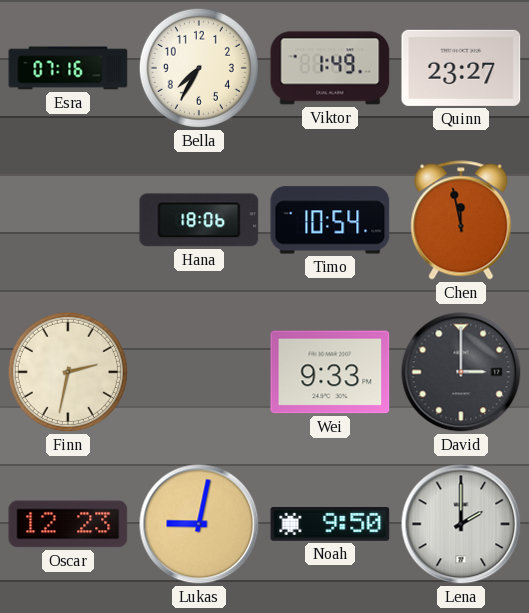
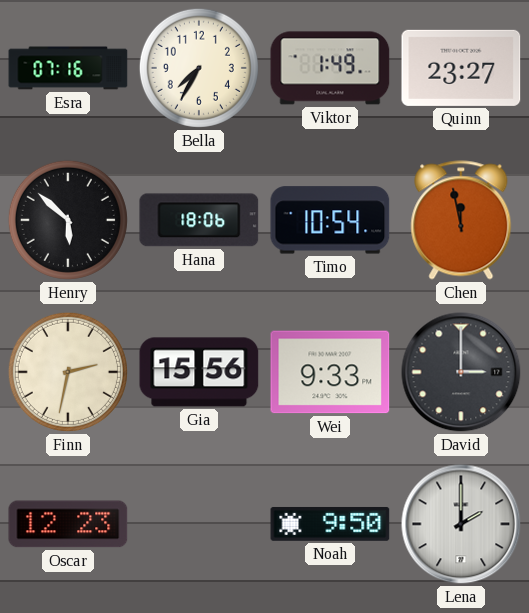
Henry: none -> 5:52
Gia: none -> 15:56
Lukas: 9:02 -> none
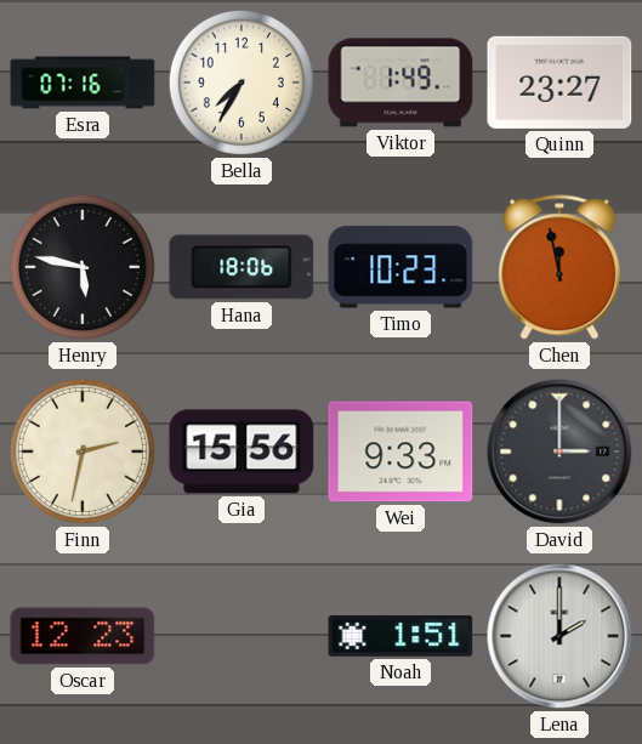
Henry: 5:52 -> 5:47
Timo: 10:54 -> 10:23
Noah: 9:50 -> 1:51
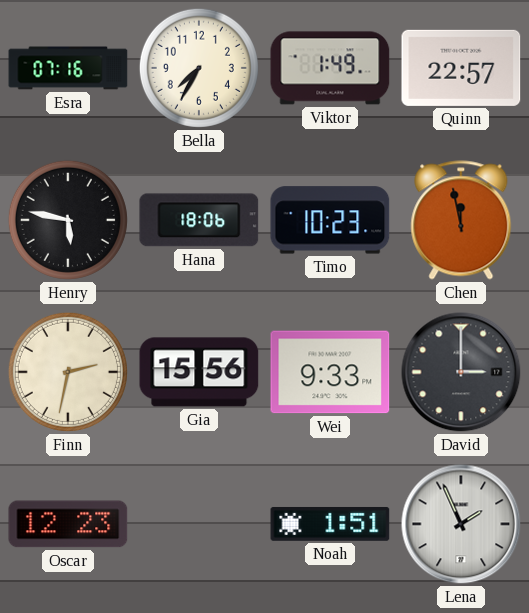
Quinn: 23:27 -> 22:57
Lena: 2:00 -> 1:56
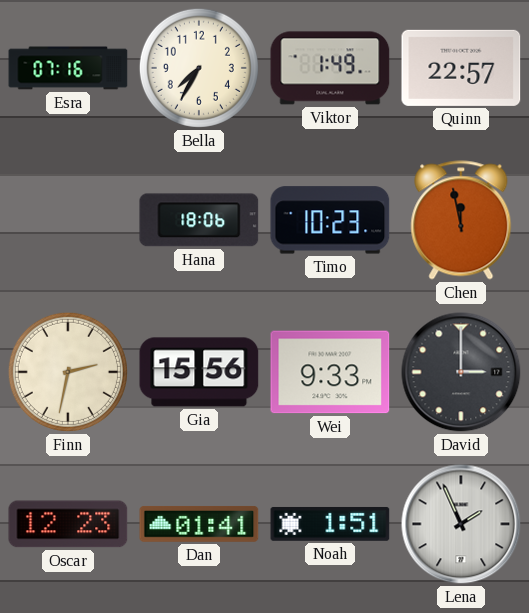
Henry: 5:47 -> none
Dan: none -> 01:41
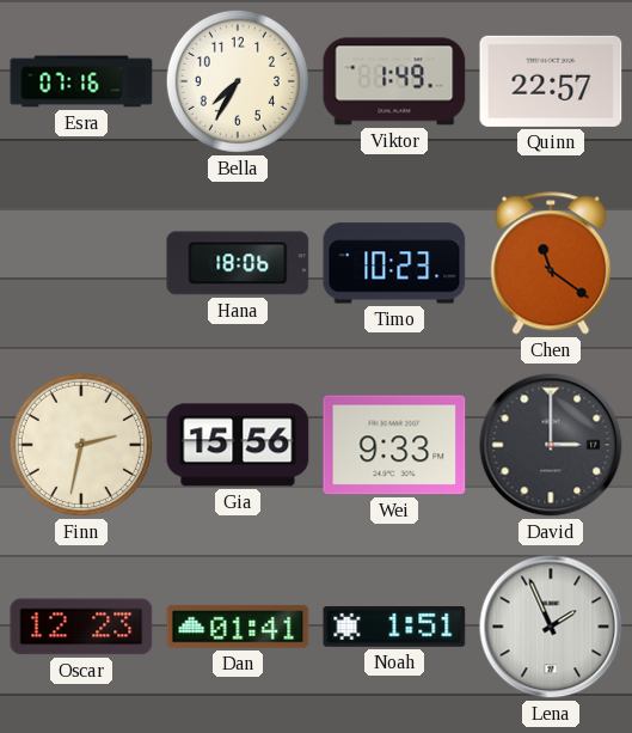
Chen: 11:58 -> 11:21
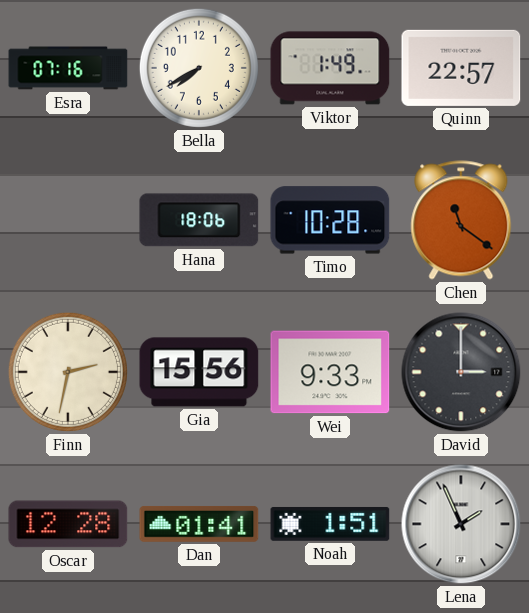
Bella: 7:35 -> 7:40
Timo: 10:23 -> 10:28
Oscar: 12:23 -> 12:28
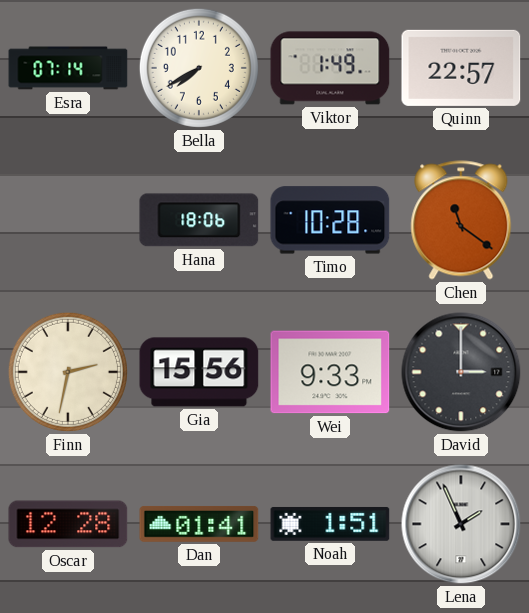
Esra: 07:16 -> 07:14
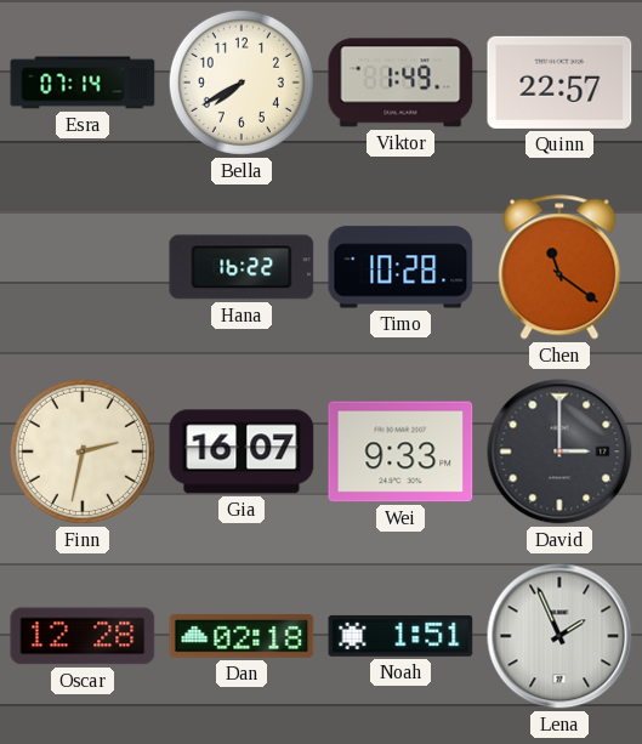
Hana: 18:06 -> 16:22
Gia: 15:56 -> 16:07
Dan: 01:41 -> 02:18
